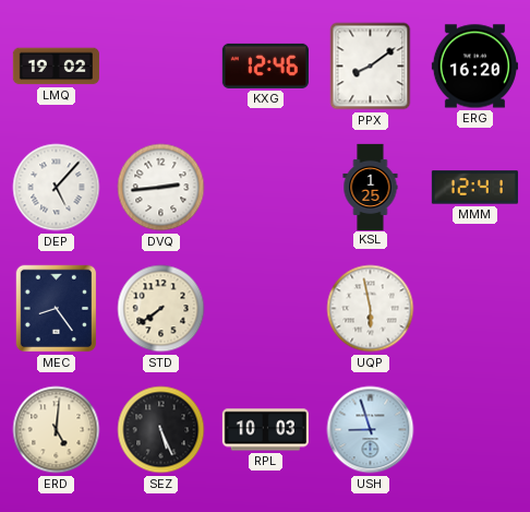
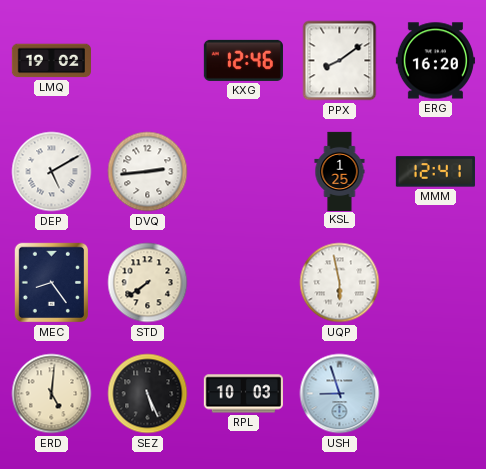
DEP: 5:07 -> 5:10
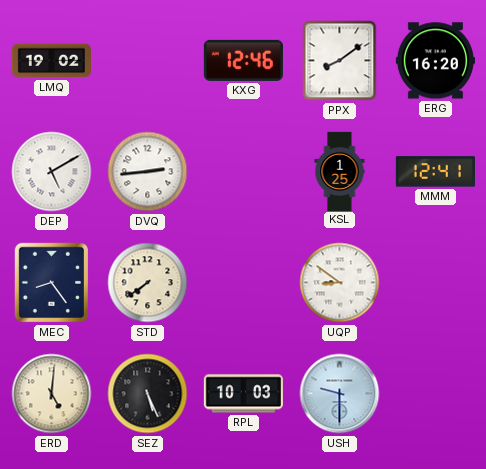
UQP: 5:58 -> 8:51
USH: 8:57 -> 9:30
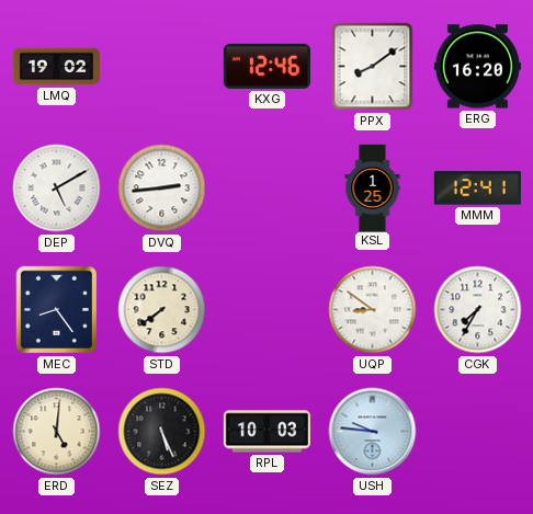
CGK: none -> 7:35
USH: 9:30 -> 9:46
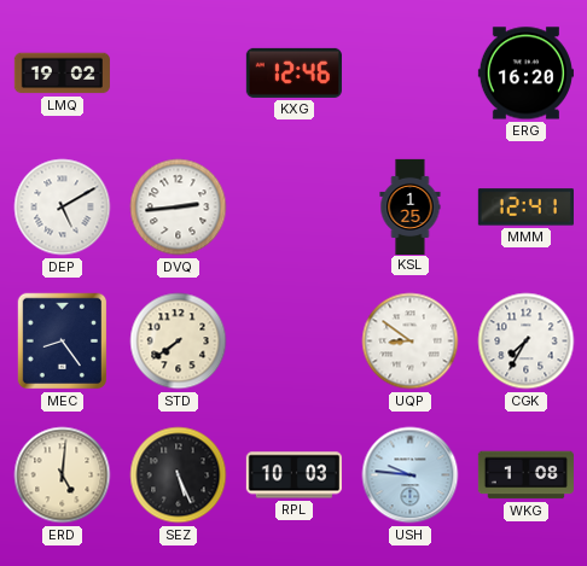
PPX: 8:09 -> none
WKG: none -> 1:08
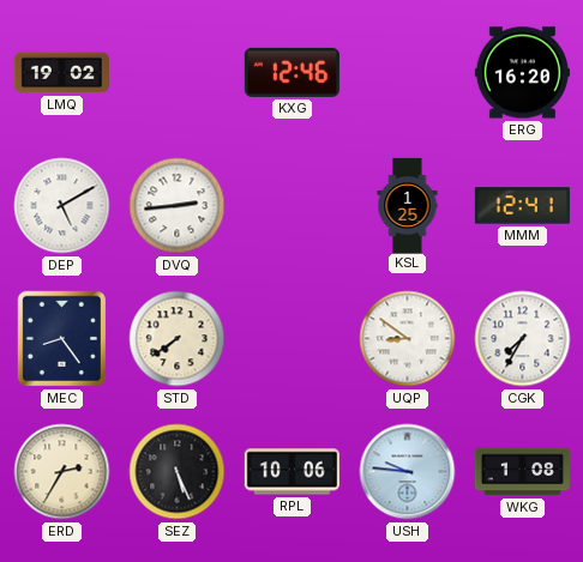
ERD: 5:01 -> 2:35
RPL: 10:03 -> 10:06
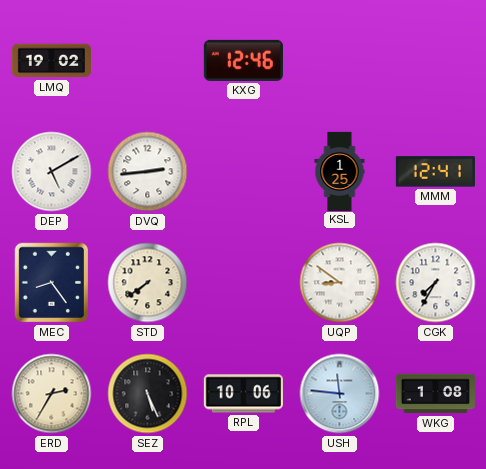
ERG: 16:20 -> none
USH: 9:46 -> 11:46
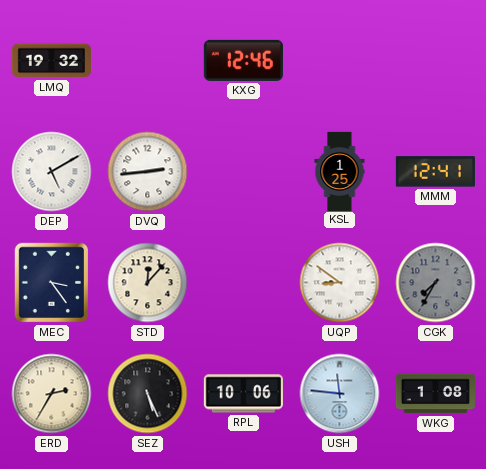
LMQ: 19:02 -> 19:32
MEC: 8:24 -> 3:24
STD: 7:39 -> 12:07
CGK dial: white -> grey
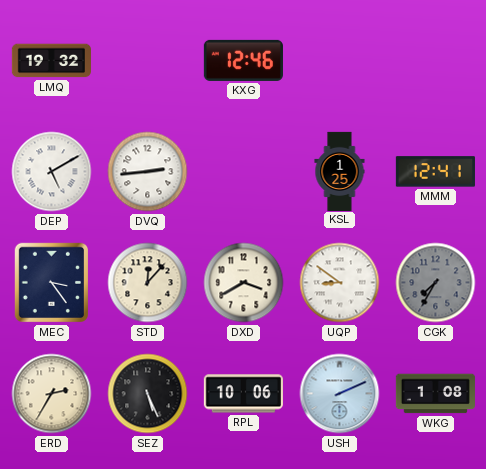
DXD: none -> 3:40
USH: 11:46 -> 2:11
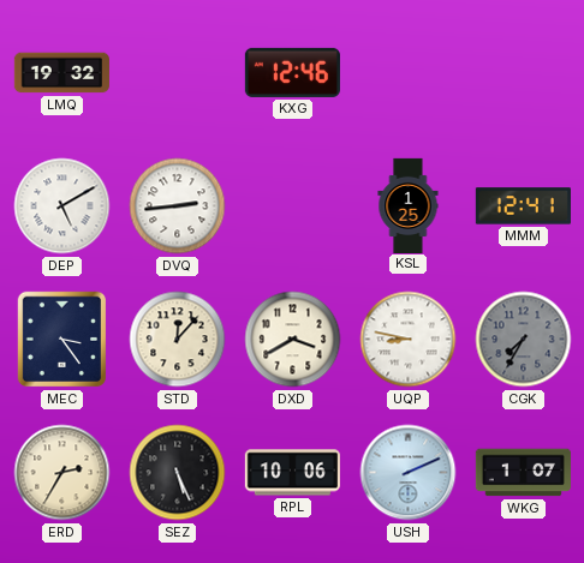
UQP: 8:51 -> 8:47
WKG: 1:08 -> 1:07
